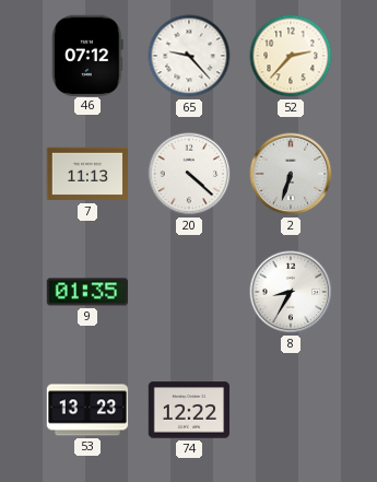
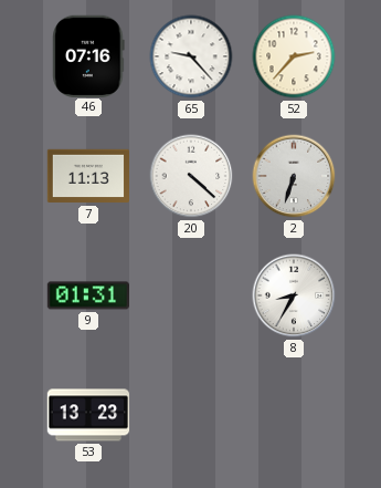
46: 07:12 -> 07:16
9: 01:35 -> 01:31
74: 12:22 -> none
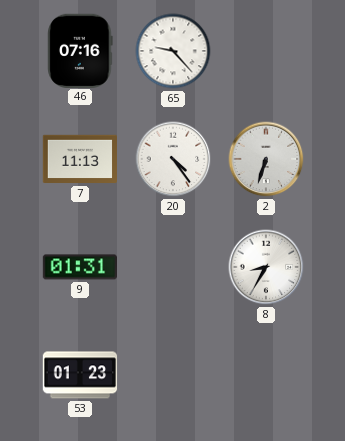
52: 2:37 -> none
20: 4:22 -> 4:24
53: 13:23 -> 01:23
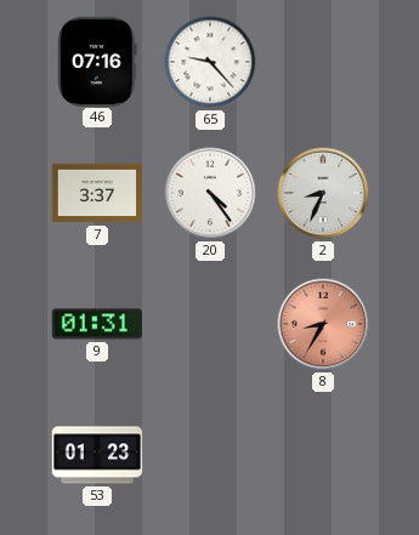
7: 11:13 -> 3:37
2: 6:33 -> 8:34
8 dial: white -> salmon
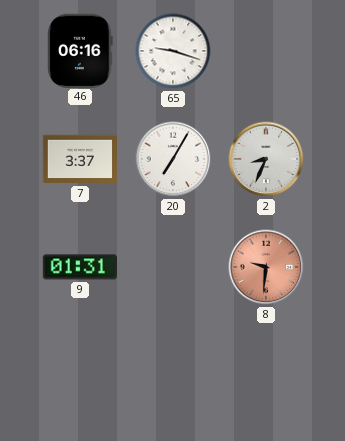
46: 07:16 -> 06:16
65: 9:23 -> 9:18
20: 4:24 -> 7:05
8: 8:35 -> 9:31
53: 01:23 -> none
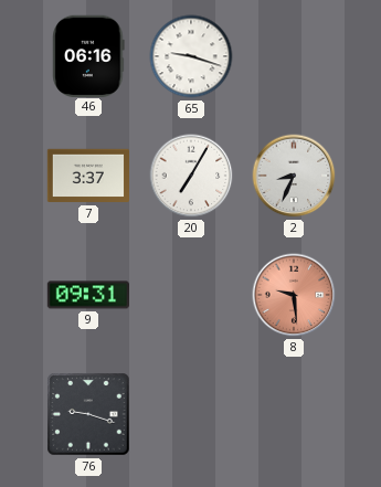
9: 01:31 -> 09:31
8: 9:31 -> 9:29
76: none -> 9:18
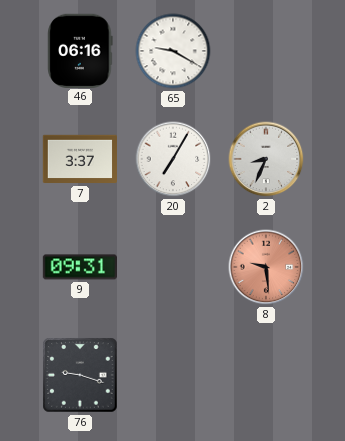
65: 9:18 -> 9:20
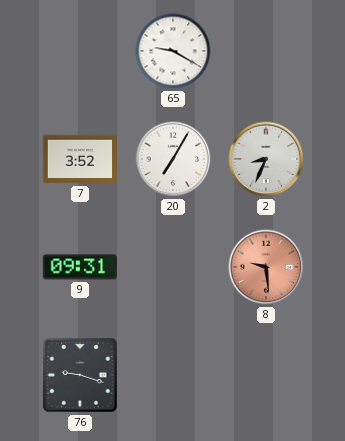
46: 06:16 -> none
7: 3:37 -> 3:52
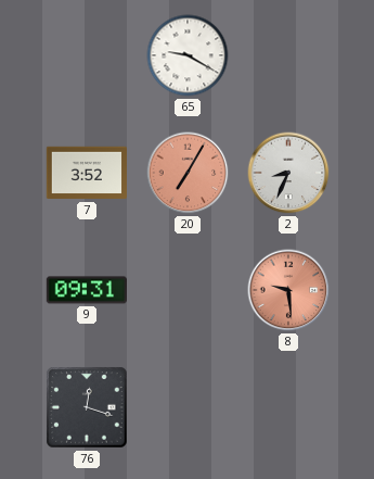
20 dial: white -> salmon
76: 9:18 -> 12:18
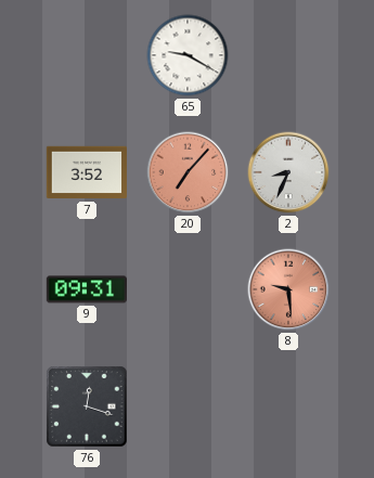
20: 7:05 -> 7:07
